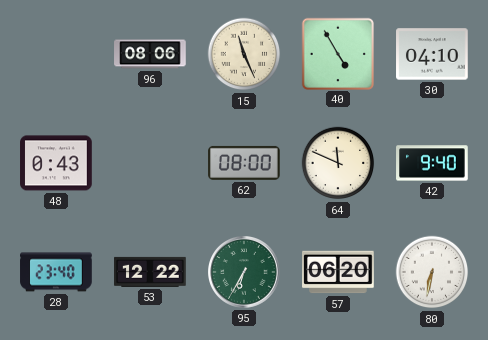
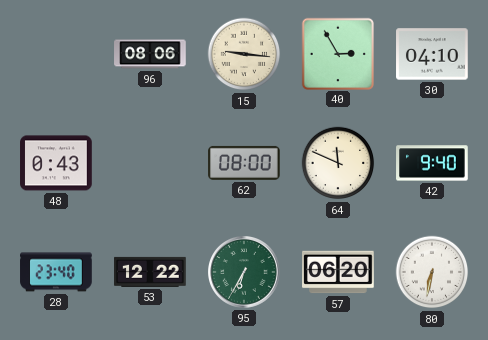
15: 11:26 -> 9:16
40: 4:55 -> 2:55
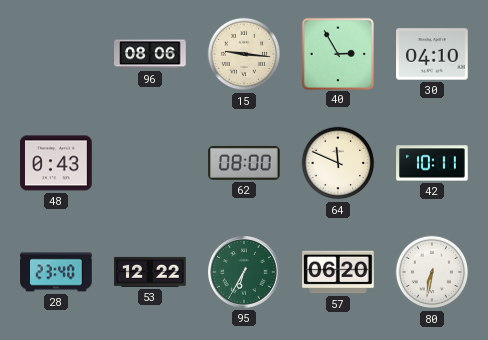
42: 9:40 -> 10:11
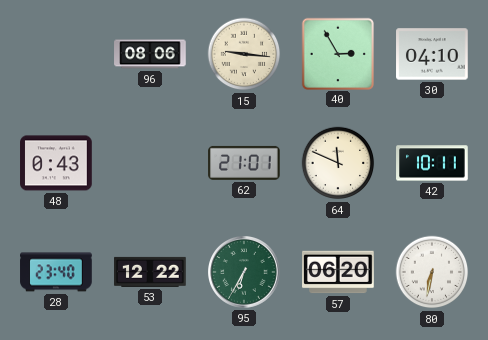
62: 08:00 -> 21:01
